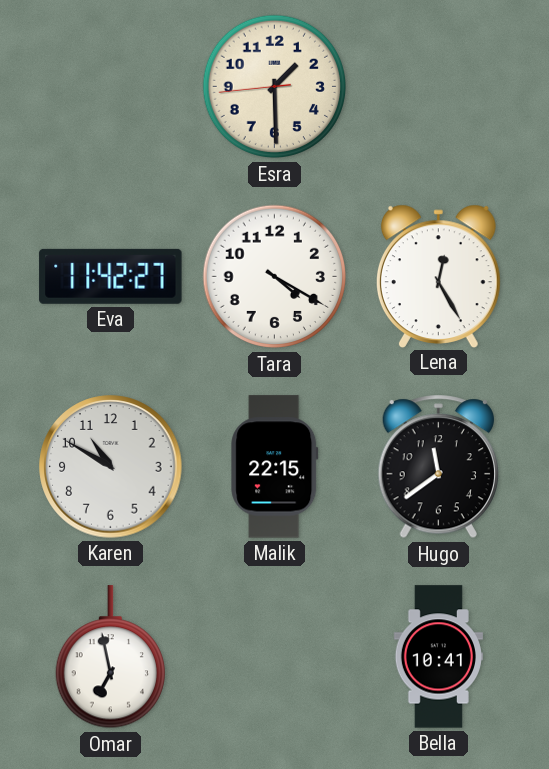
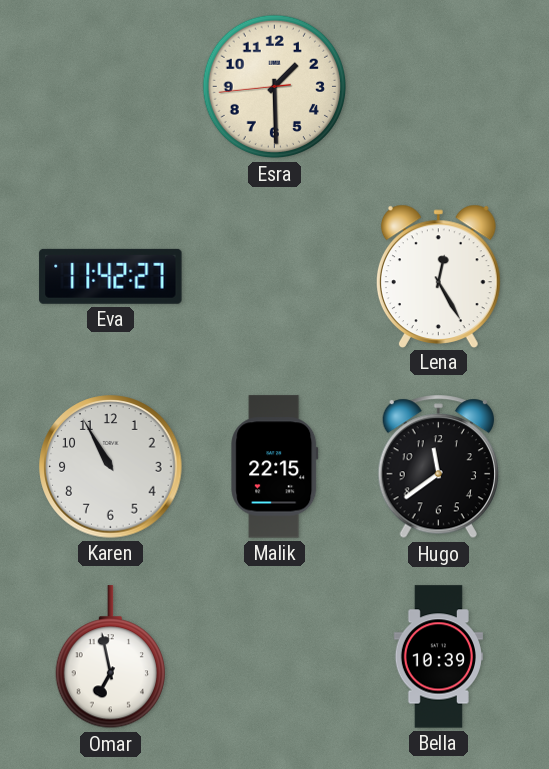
Tara: 4:20 -> none
Karen: 10:50 -> 10:55
Bella: 10:41 -> 10:39
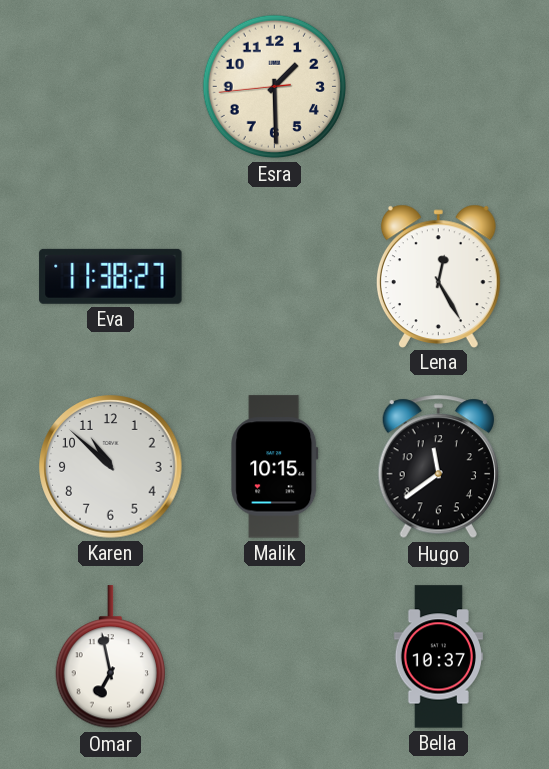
Eva: 11:42 -> 11:38
Karen: 10:55 -> 10:52
Malik: 22:15 -> 10:15
Bella: 10:39 -> 10:37
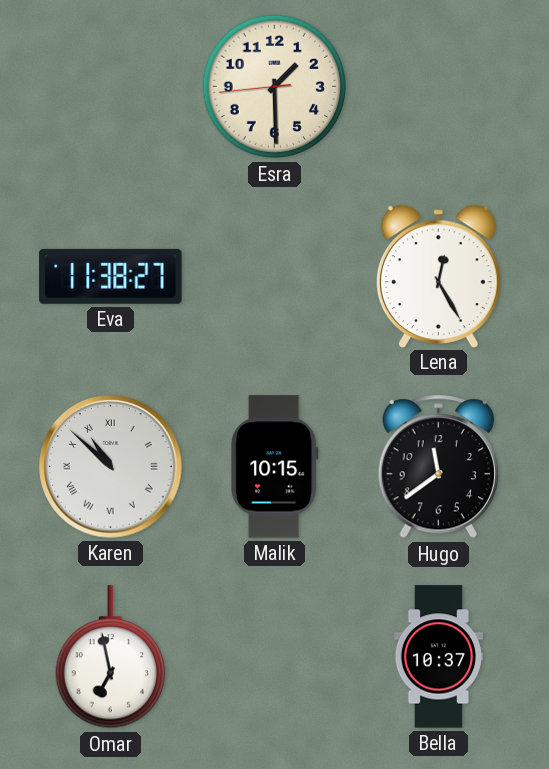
Karen numerals: Arabic -> Roman
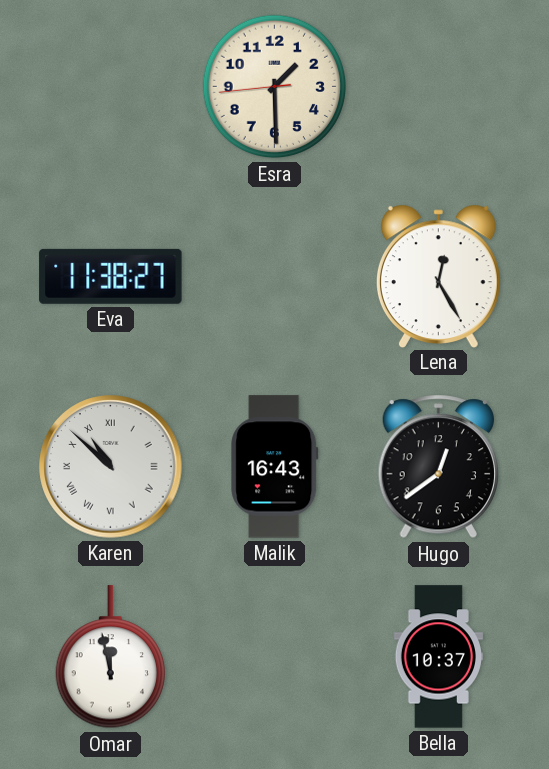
Malik: 10:15 -> 16:43
Hugo: 11:39 -> 12:39
Omar: 6:58 -> 11:58
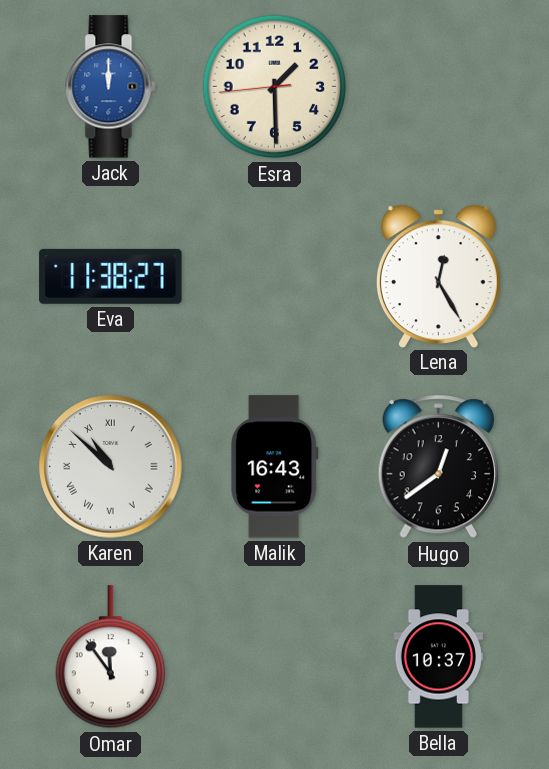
Jack: none -> 12:00
Omar: 11:58 -> 11:54
